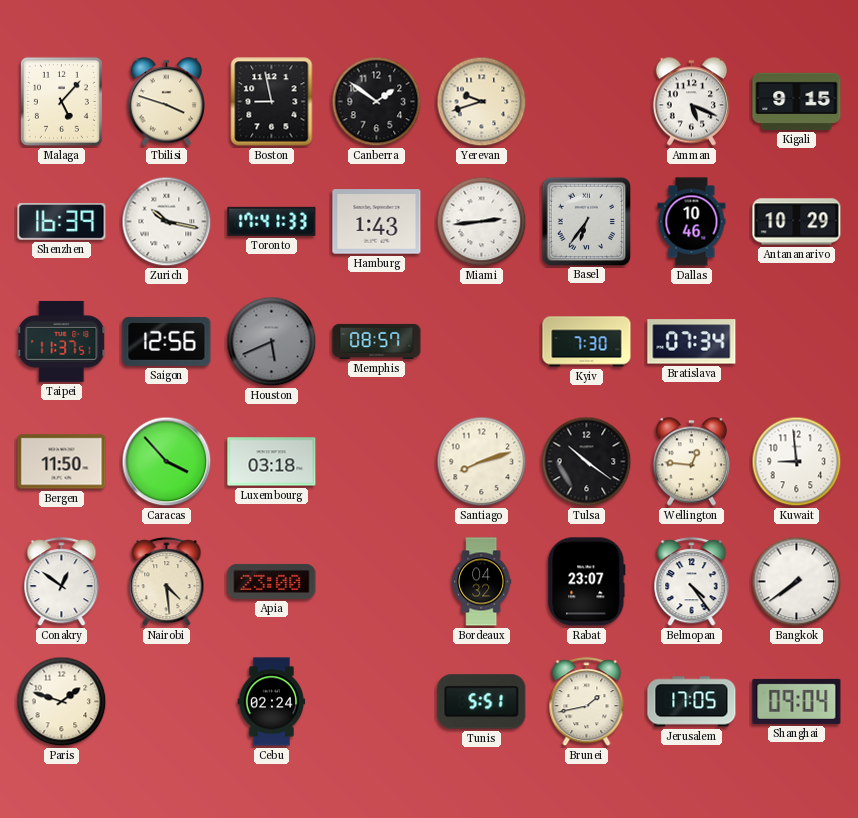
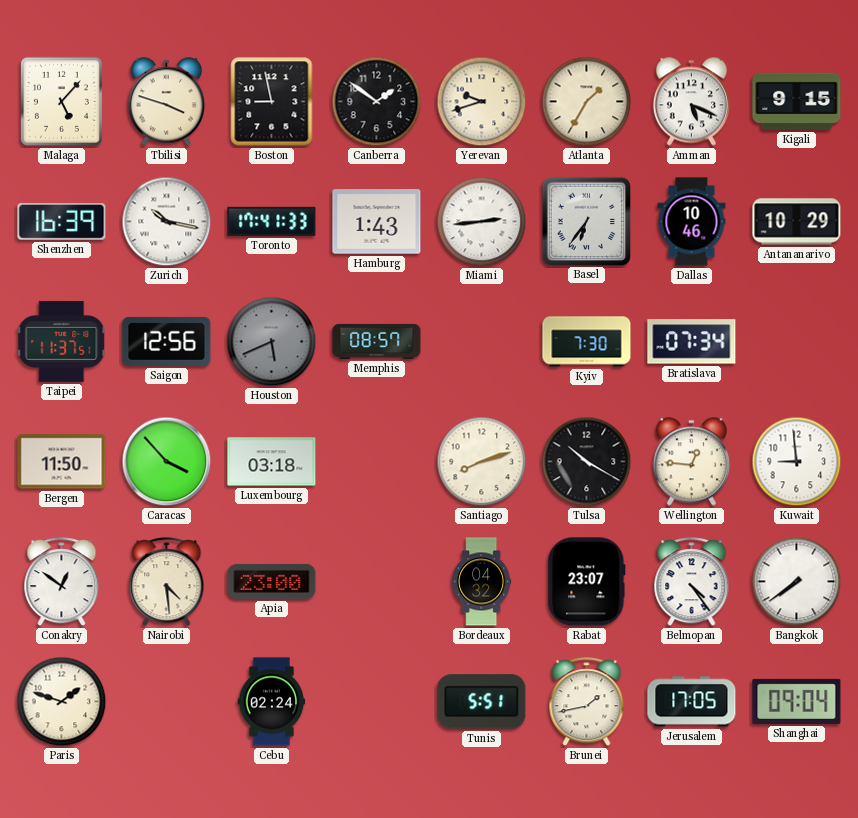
Atlanta: none -> 1:35
Tulsa: 10:21 -> 10:20
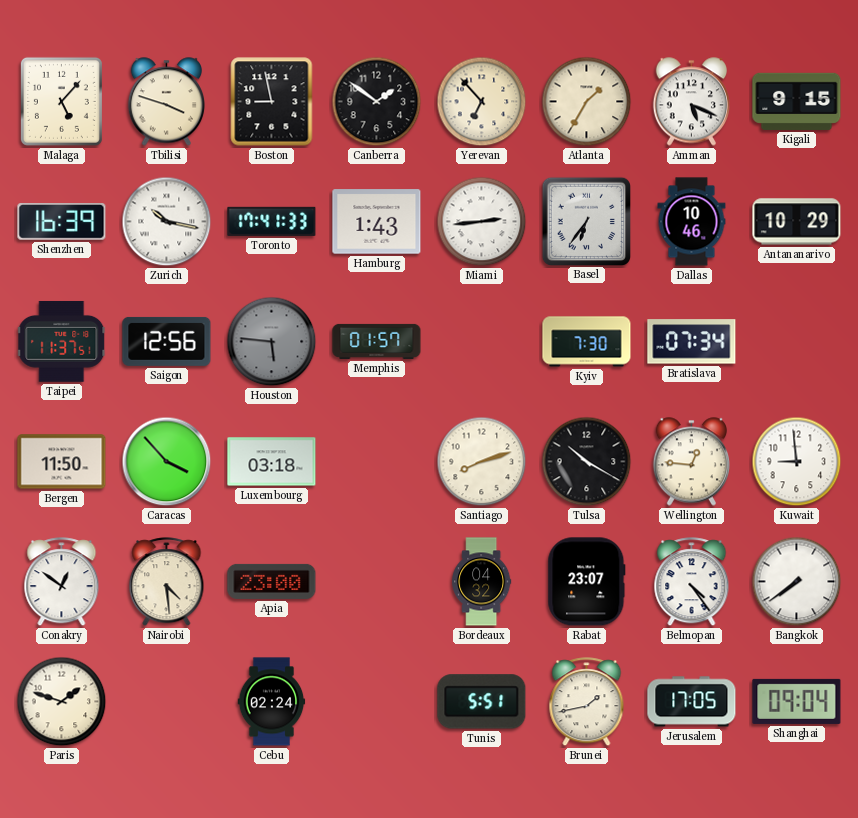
Yerevan: 9:42 -> 6:53
Houston: 5:41 -> 5:46
Memphis: 08:57 -> 01:57
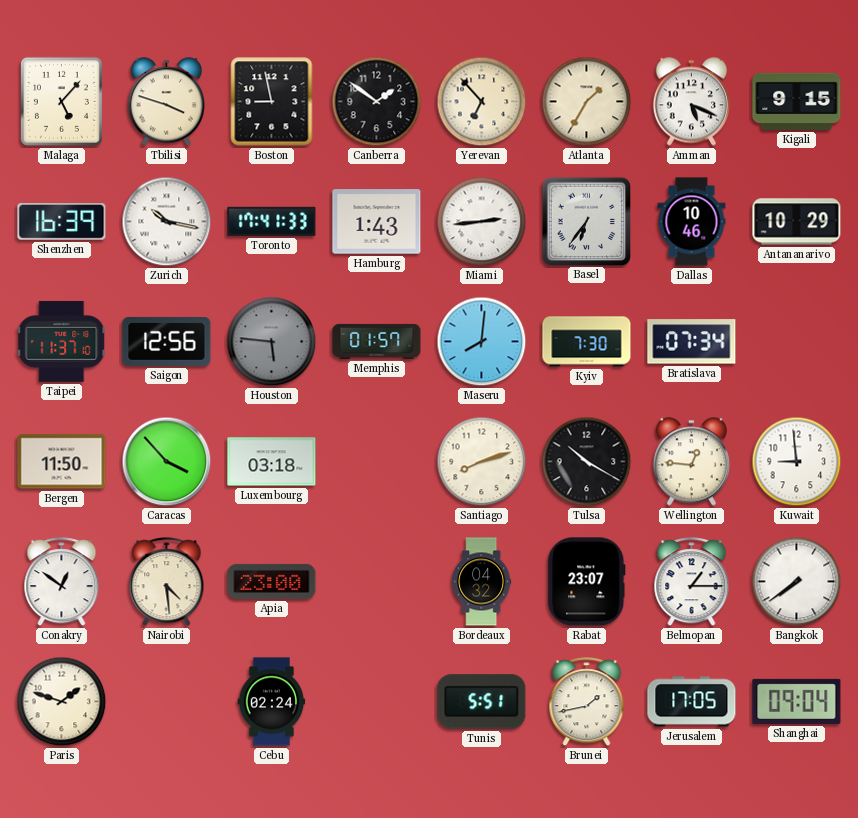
Taipei: 11:37:51 -> 11:37:10
Maseru: none -> 8:01
Belmopan: 4:24 -> 1:15
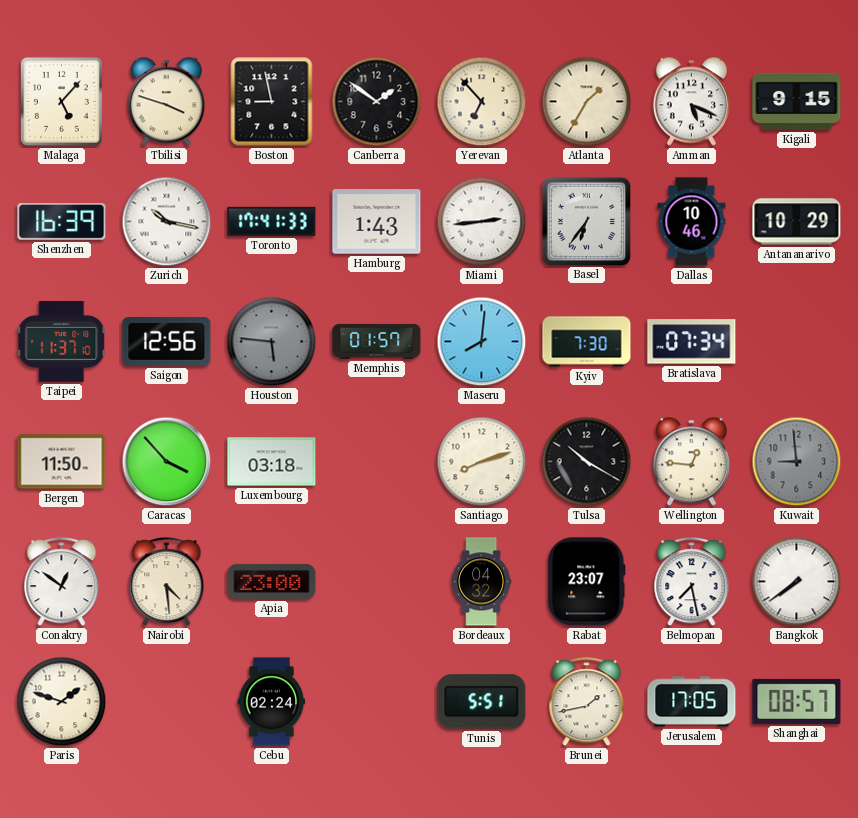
Kuwait dial: white -> grey
Belmopan: 1:15 -> 7:28
Shanghai: 09:04 -> 08:57
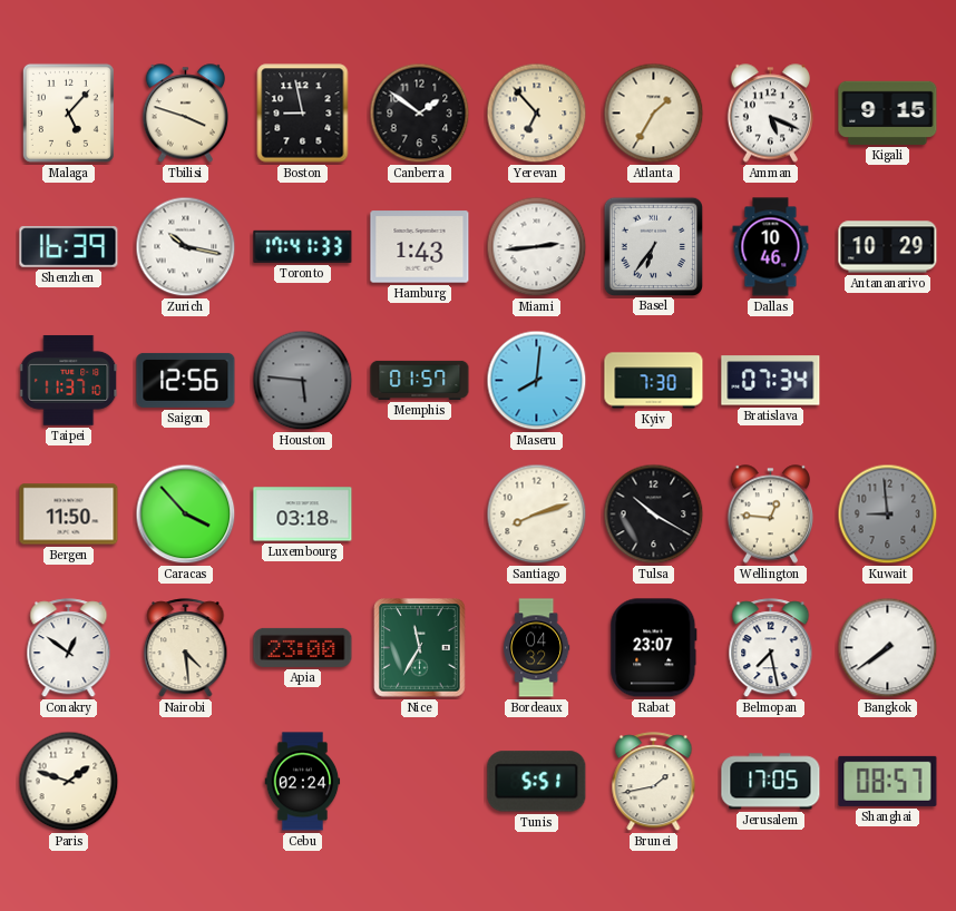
Nice: none -> 11:35
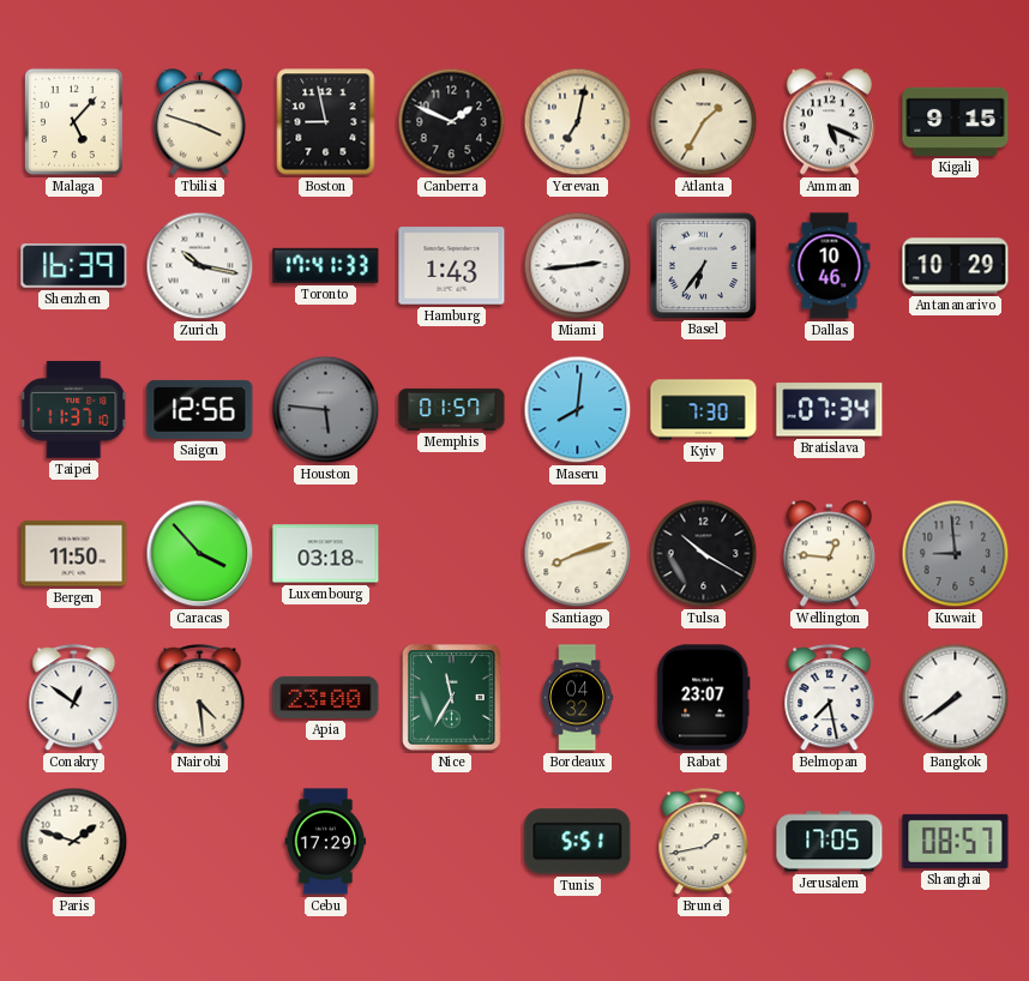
Canberra: 1:51 -> 1:49
Yerevan: 6:53 -> 7:02
Cebu: 02:24 -> 17:29
